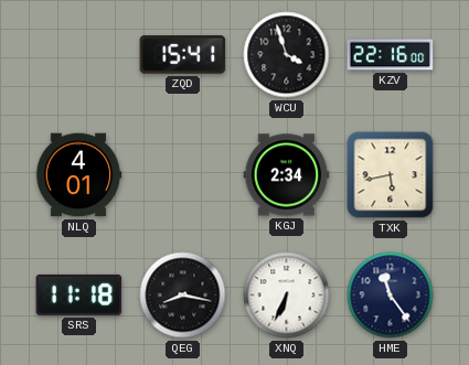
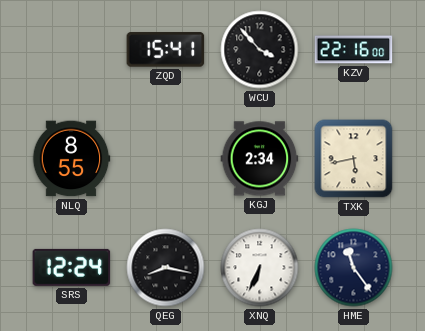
WCU: 3:57 -> 3:53
NLQ: 4:01 -> 8:55
SRS: 11:18 -> 12:24
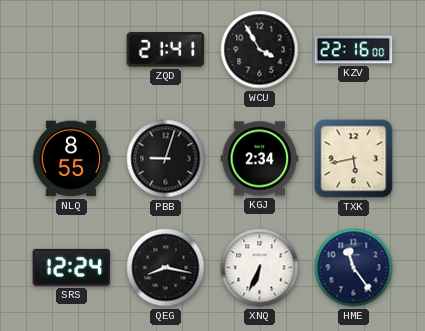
ZQD: 15:41 -> 21:41
WCU: 3:53 -> 3:55
PBB: none -> 9:03
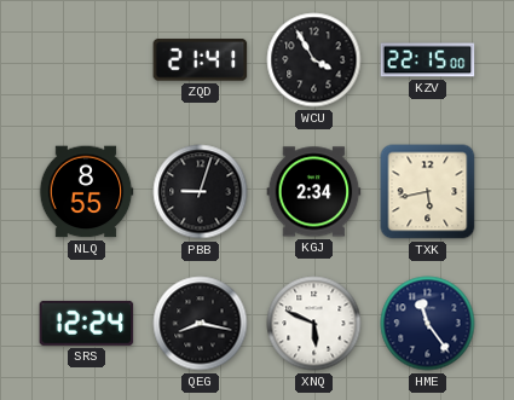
KZV: 22:16 -> 22:15
XNQ: 6:34 -> 5:49
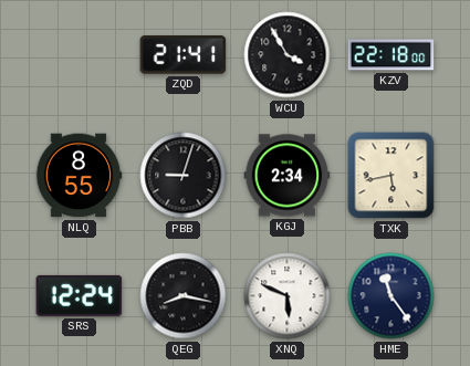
KZV: 22:15 -> 22:18
